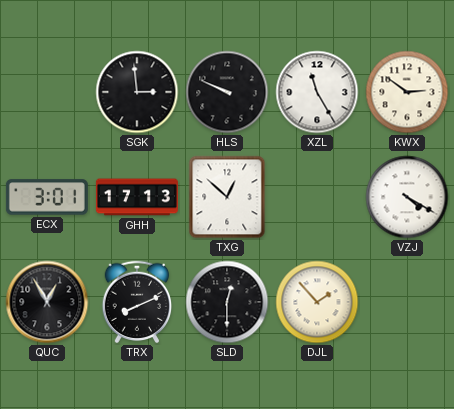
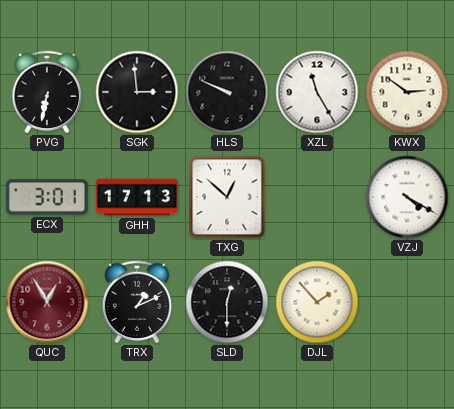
PVG: none -> 6:32
QUC dial: black -> burgundy
TRX: 8:11 -> 1:11
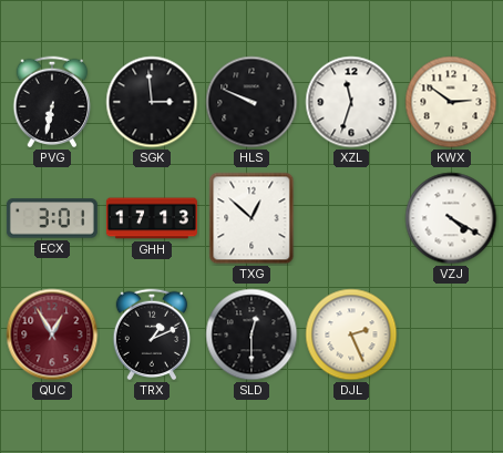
XZL: 11:25 -> 11:33
DJL: 1:53 -> 2:26
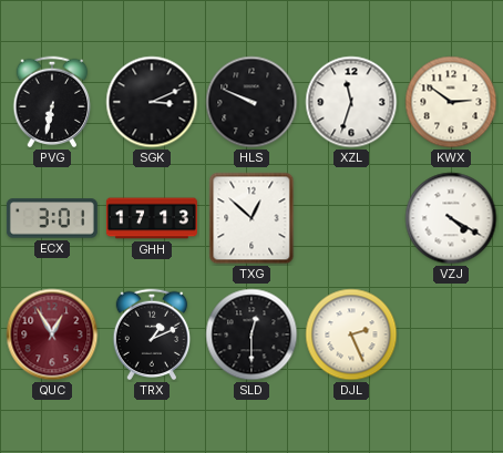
SGK: 2:59 -> 3:11
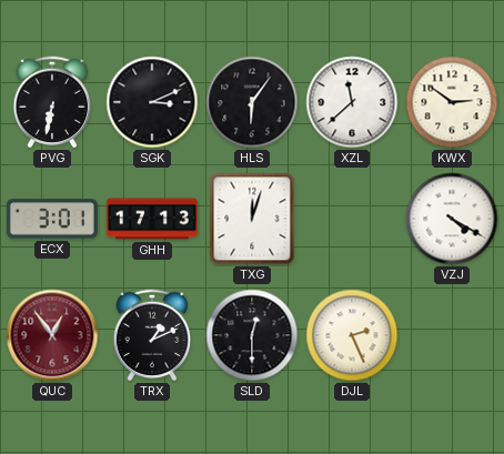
HLS: 9:49 -> 6:06
XZL: 11:33 -> 11:38
TXG: 12:52 -> 12:03
QUC: 12:55 -> 12:54
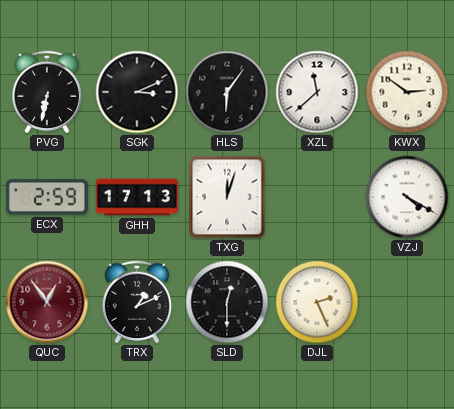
ECX: 3:01 -> 2:59
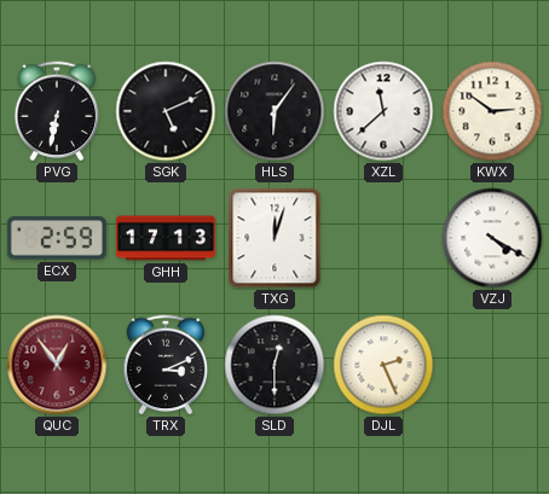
SGK: 3:11 -> 5:11
TRX: 1:11 -> 3:11
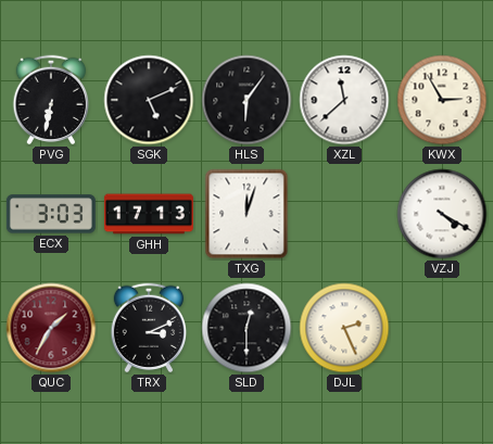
KWX: 2:51 -> 2:55
ECX: 2:59 -> 3:03
QUC: 12:54 -> 1:35
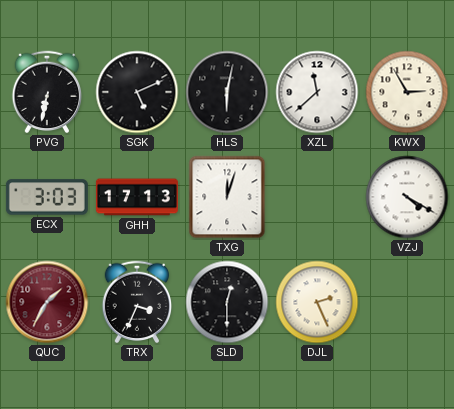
HLS: 6:06 -> 6:02
TRX: 3:11 -> 3:34
